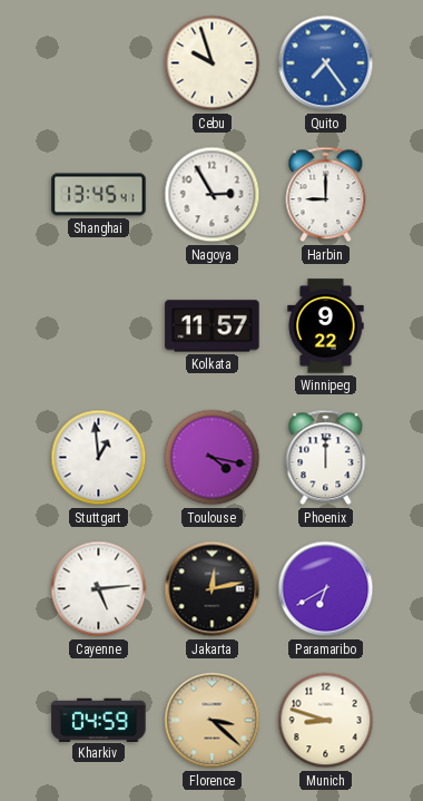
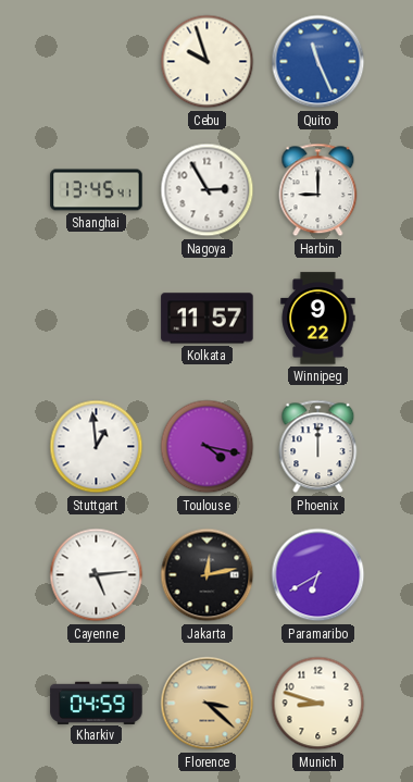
Quito: 7:24 -> 11:26
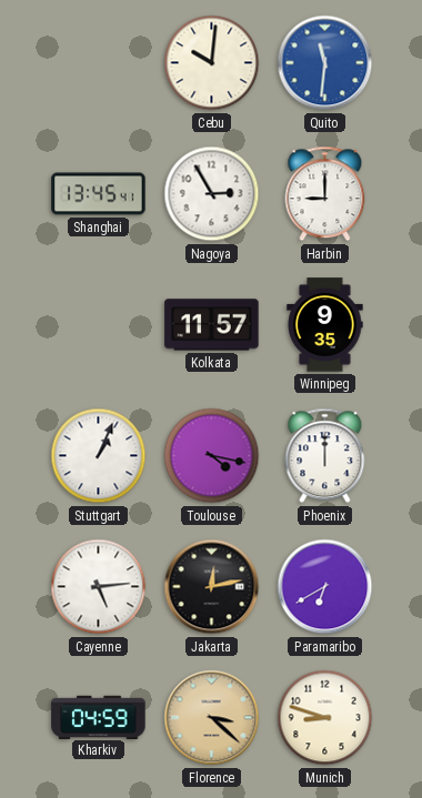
Cebu: 9:57 -> 10:01
Quito: 11:26 -> 11:31
Winnipeg: 9:22 -> 9:35
Stuttgart: 12:59 -> 1:04
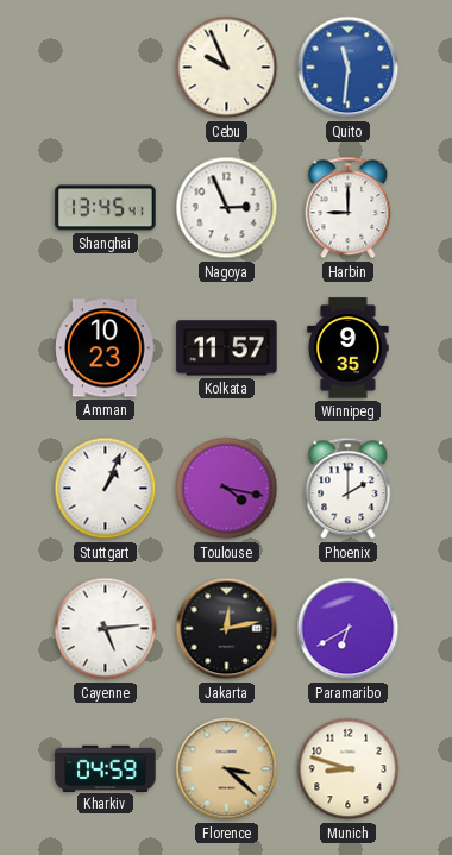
Cebu: 10:01 -> 9:56
Nagoya: 2:55 -> 2:56
Amman: none -> 10:23
Phoenix: 12:00 -> 2:00
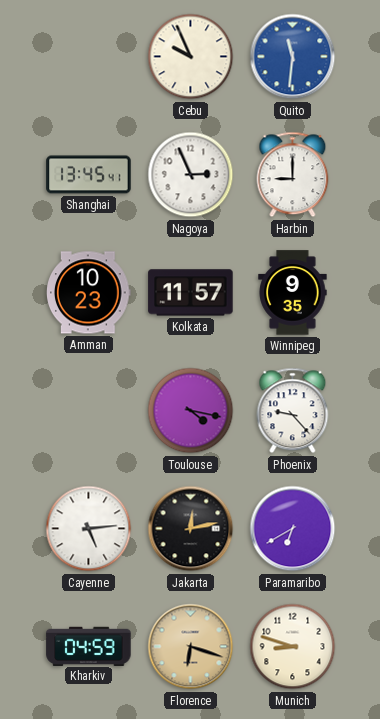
Stuttgart: 1:04 -> none
Phoenix: 2:00 -> 9:23
Florence: 3:22 -> 6:18
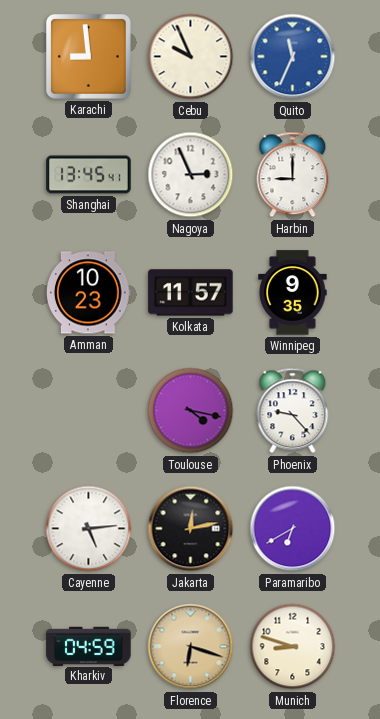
Karachi: none -> 8:59
Quito: 11:31 -> 11:34
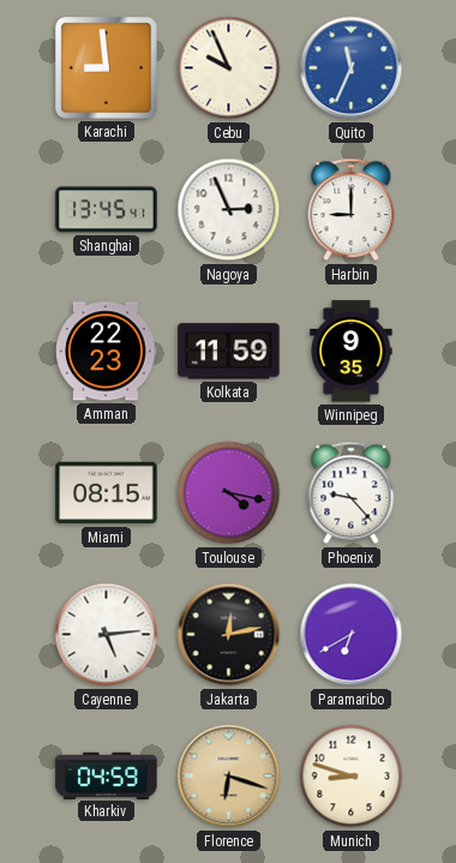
Amman: 10:23 -> 22:23
Kolkata: 11:57 -> 11:59
Miami: none -> 08:15
